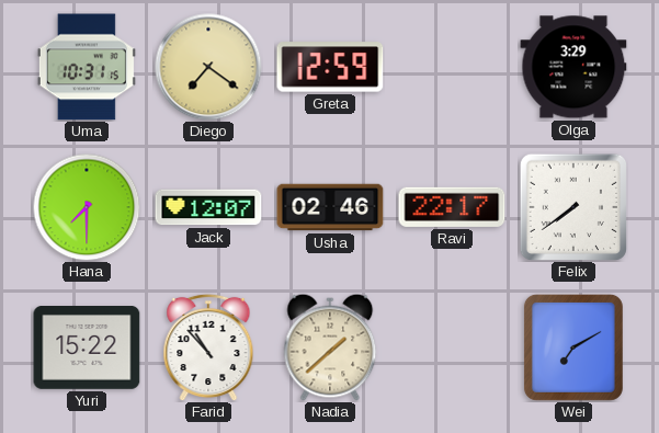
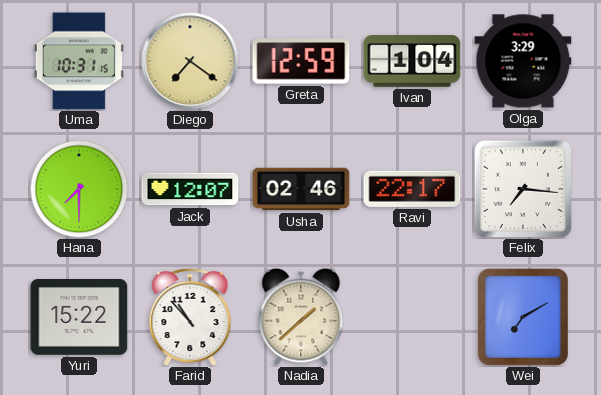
Ivan: none -> 1:04
Felix: 7:39 -> 7:16
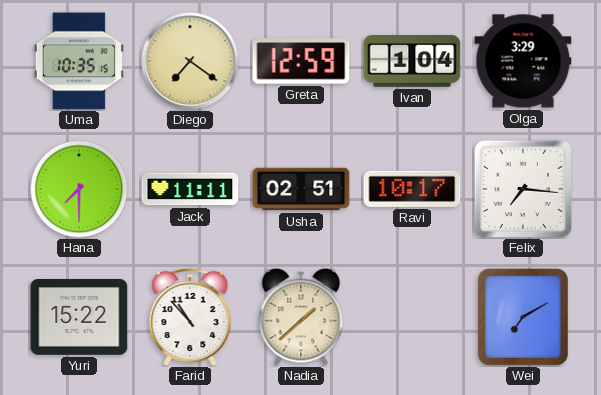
Uma: 10:31 -> 10:35
Jack: 12:07 -> 11:11
Usha: 02:46 -> 02:51
Ravi: 22:17 -> 10:17
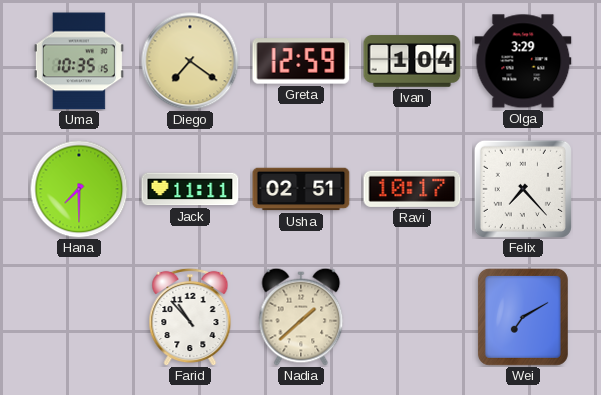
Felix: 7:16 -> 7:23
Yuri: 15:22 -> none
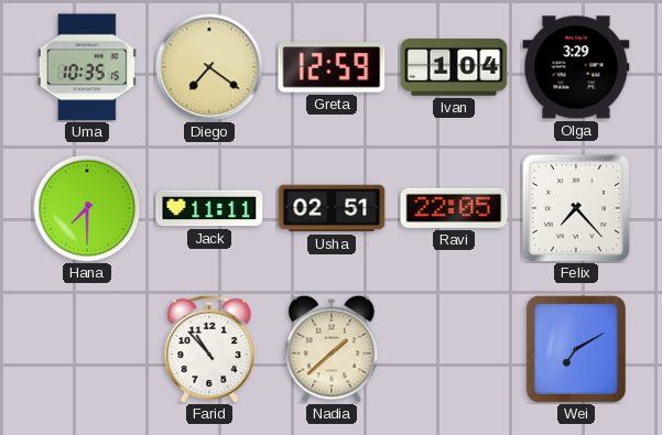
Ravi: 10:17 -> 22:05
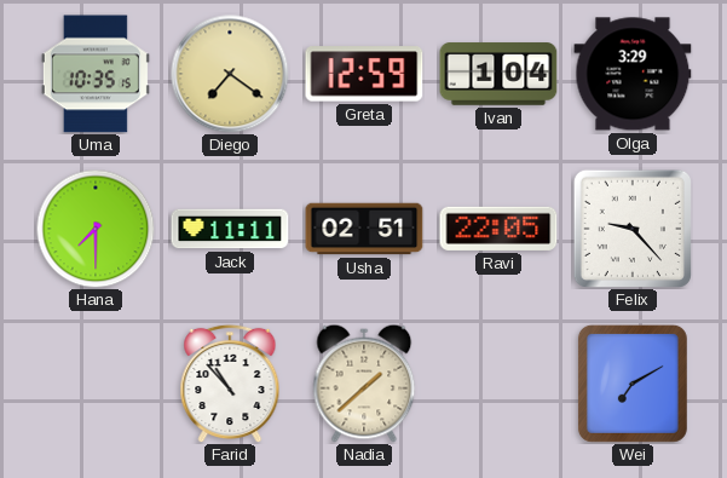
Felix: 7:23 -> 9:23
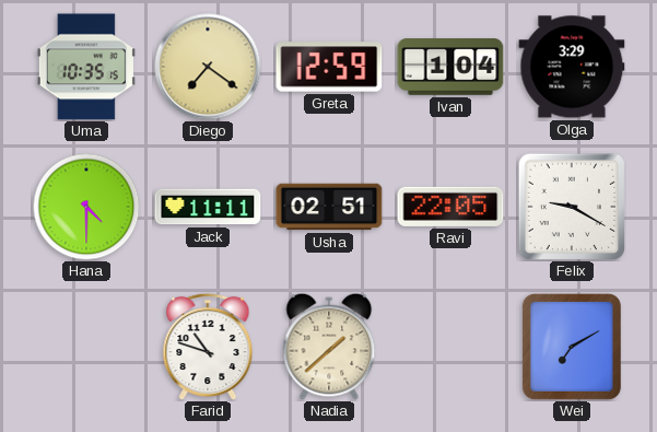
Hana: 7:30 -> 4:30
Felix: 9:23 -> 9:20
Farid: 10:53 -> 10:48
